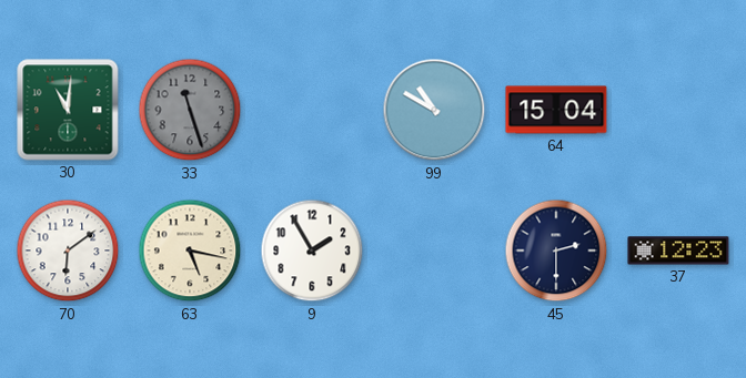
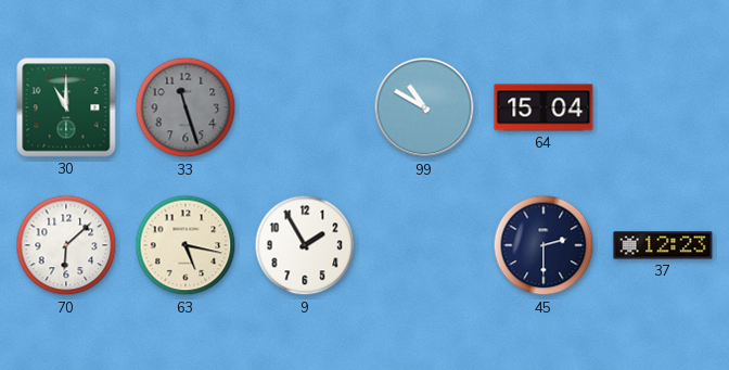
30: 11:01 -> 11:00
70: 6:09 -> 6:08
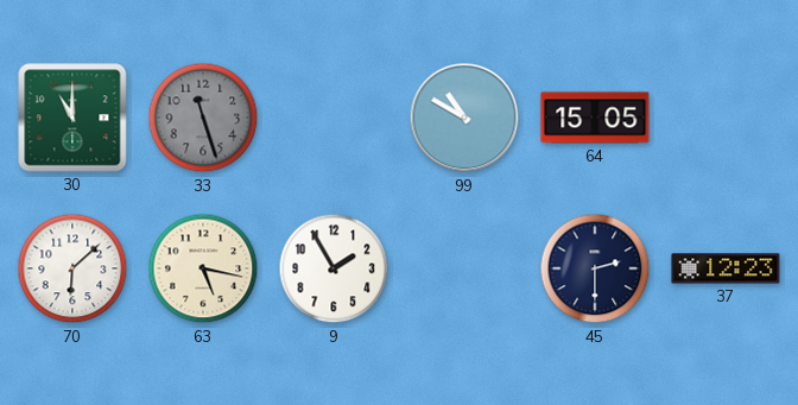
64: 15:04 -> 15:05
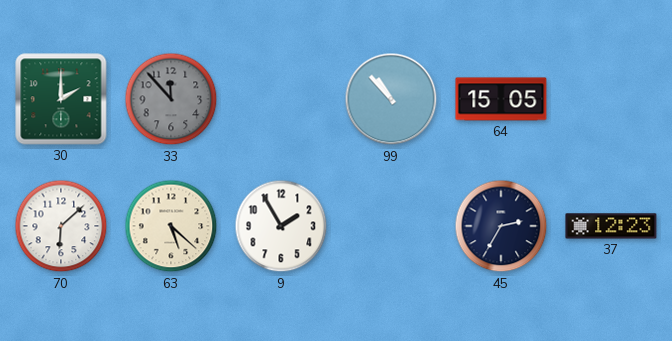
30: 11:00 -> 2:00
33: 11:27 -> 11:53
99: 10:50 -> 10:53
63: 5:17 -> 5:22
45: 2:30 -> 2:35
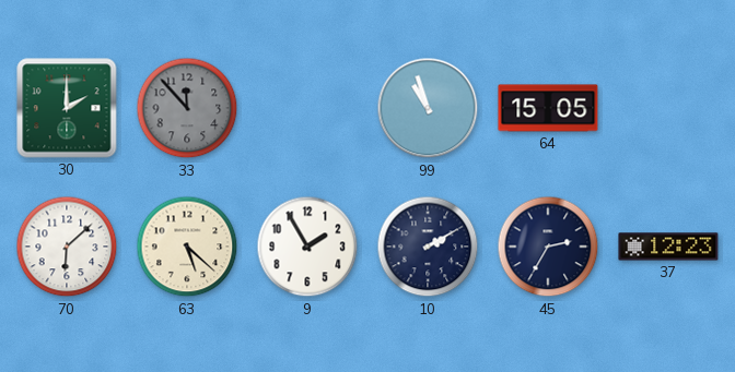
99: 10:53 -> 10:57
10: none -> 2:10
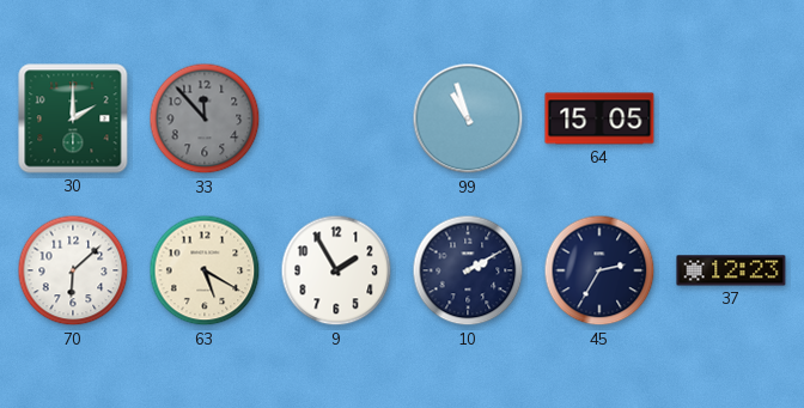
63: 5:22 -> 5:20
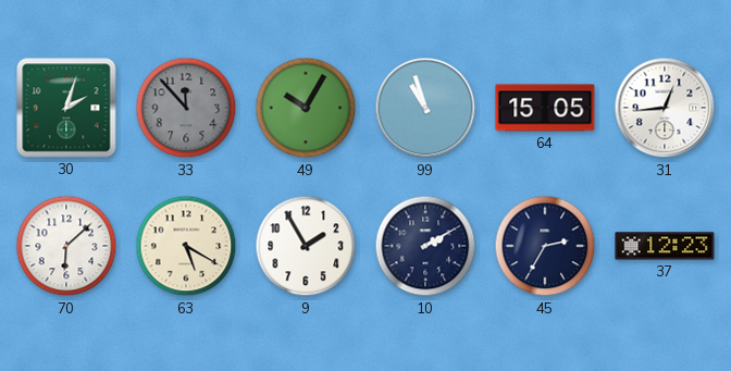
30: 2:00 -> 2:03
49: none -> 10:05
31: none -> 12:44
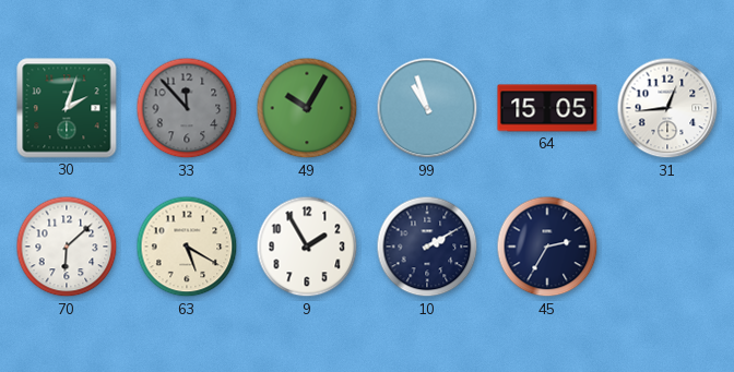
37: 12:23 -> none
